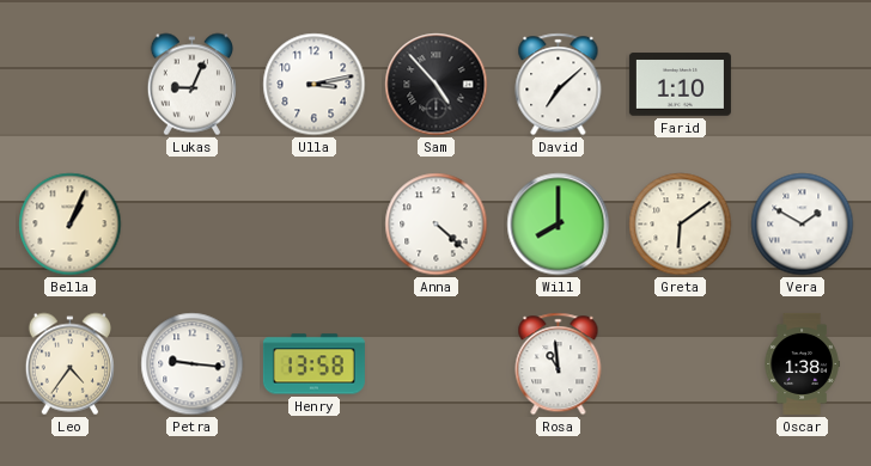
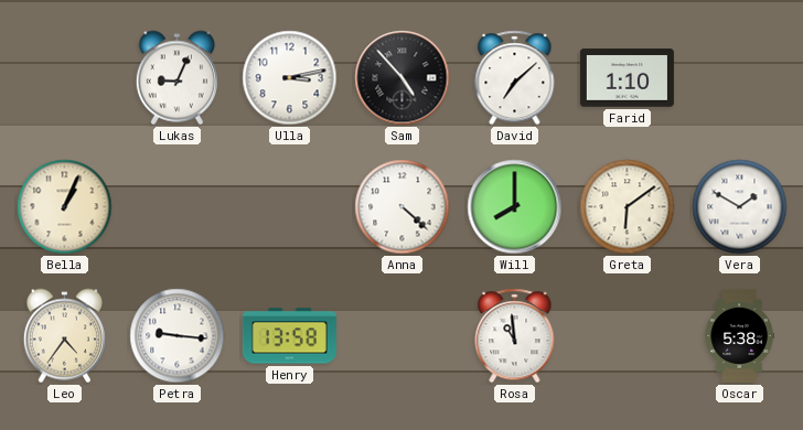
Oscar: 1:38 -> 5:38
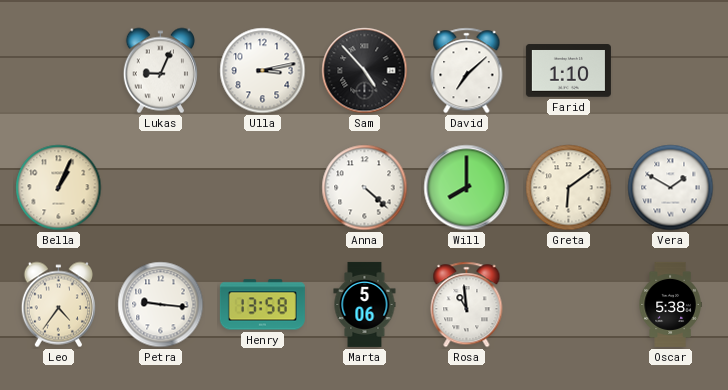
Marta: none -> 5:06
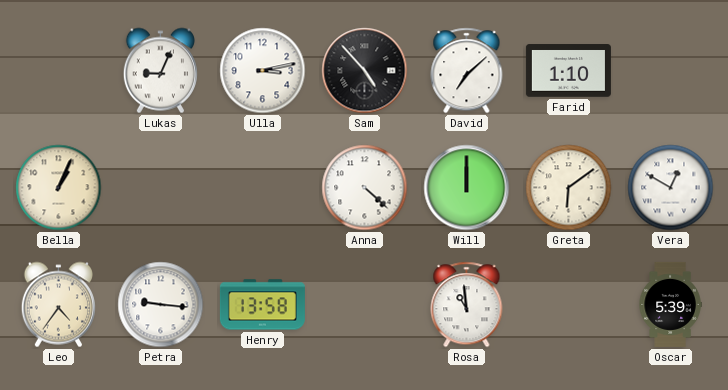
Will: 8:00 -> 12:00
Vera: 1:50 -> 12:50
Marta: 5:06 -> none
Oscar: 5:38 -> 5:39
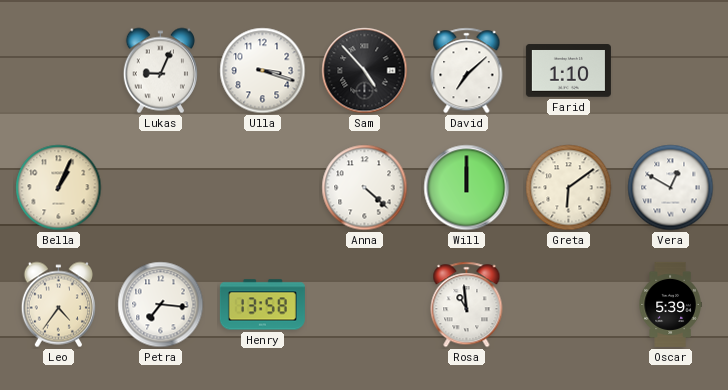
Ulla: 3:13 -> 3:18
Petra: 9:16 -> 7:16
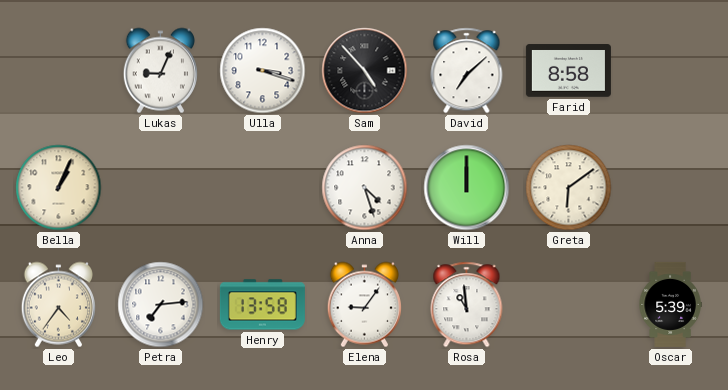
Farid: 1:10 -> 8:58
Anna: 4:22 -> 4:27
Vera: 12:50 -> none
Petra: 7:16 -> 7:14
Elena: none -> 9:06
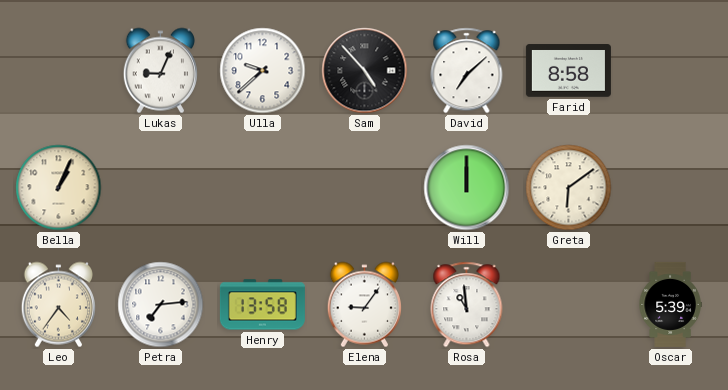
Ulla: 3:18 -> 9:38
Anna: 4:27 -> none
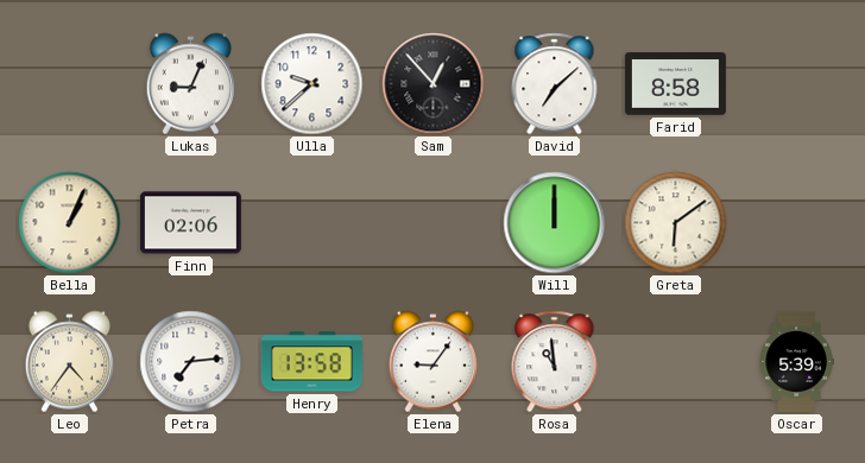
Sam: 4:53 -> 12:53
Finn: none -> 02:06
